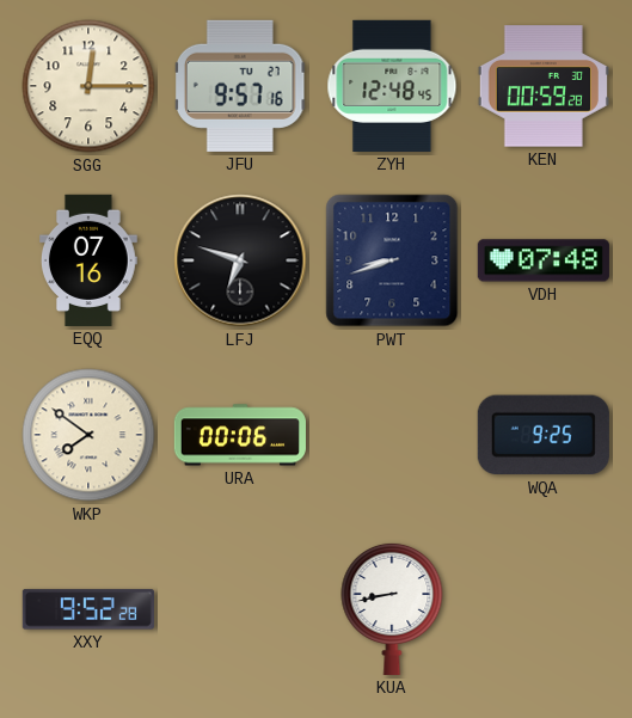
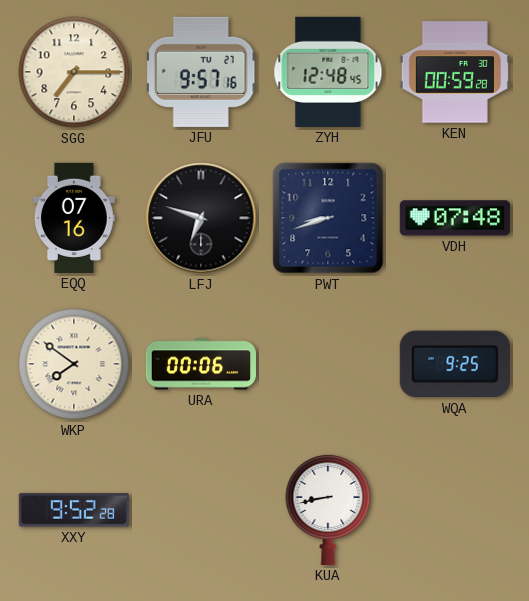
SGG: 12:15 -> 7:15
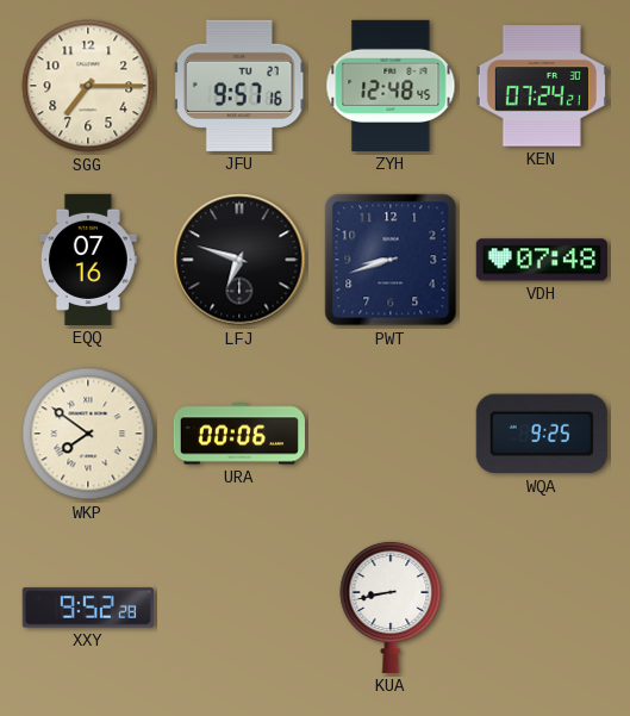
KEN: 00:59 -> 07:24
